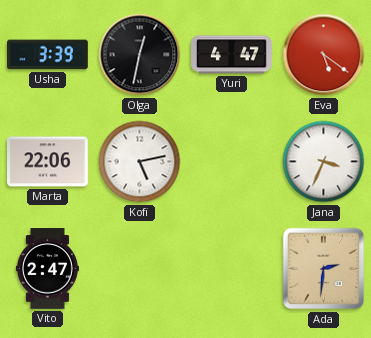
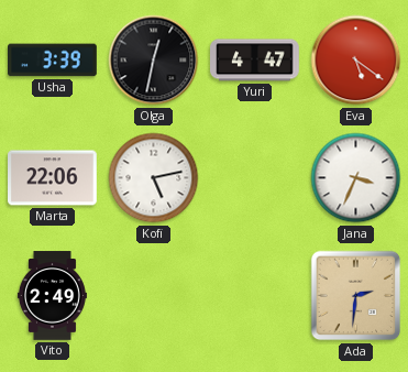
Vito: 2:47 -> 2:49
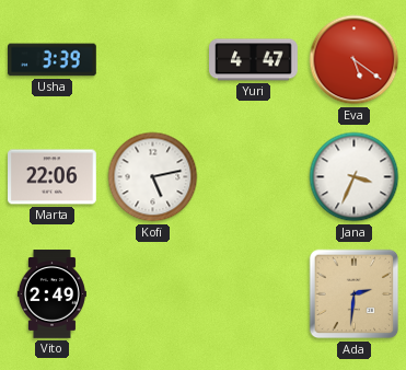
Olga: 12:32 -> none
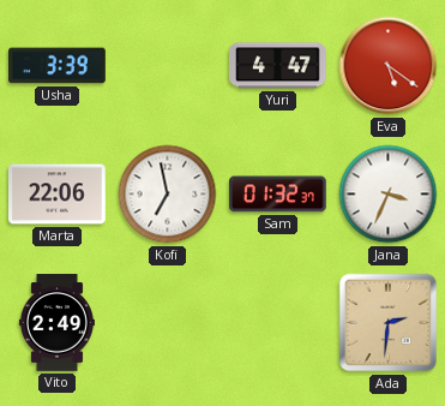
Kofi: 5:13 -> 6:58
Sam: none -> 01:32
